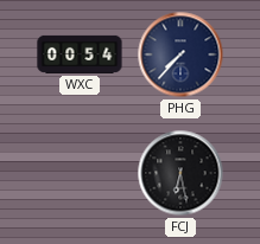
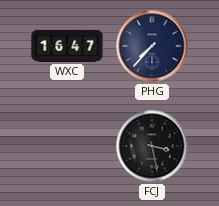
WXC: 00:54 -> 16:47
FCJ: 6:28 -> 3:28
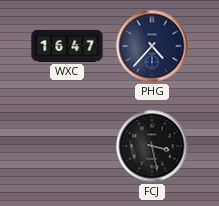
PHG: 7:37 -> 4:37
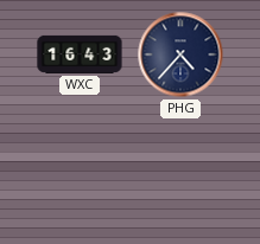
WXC: 16:47 -> 16:43
FCJ: 3:28 -> none
